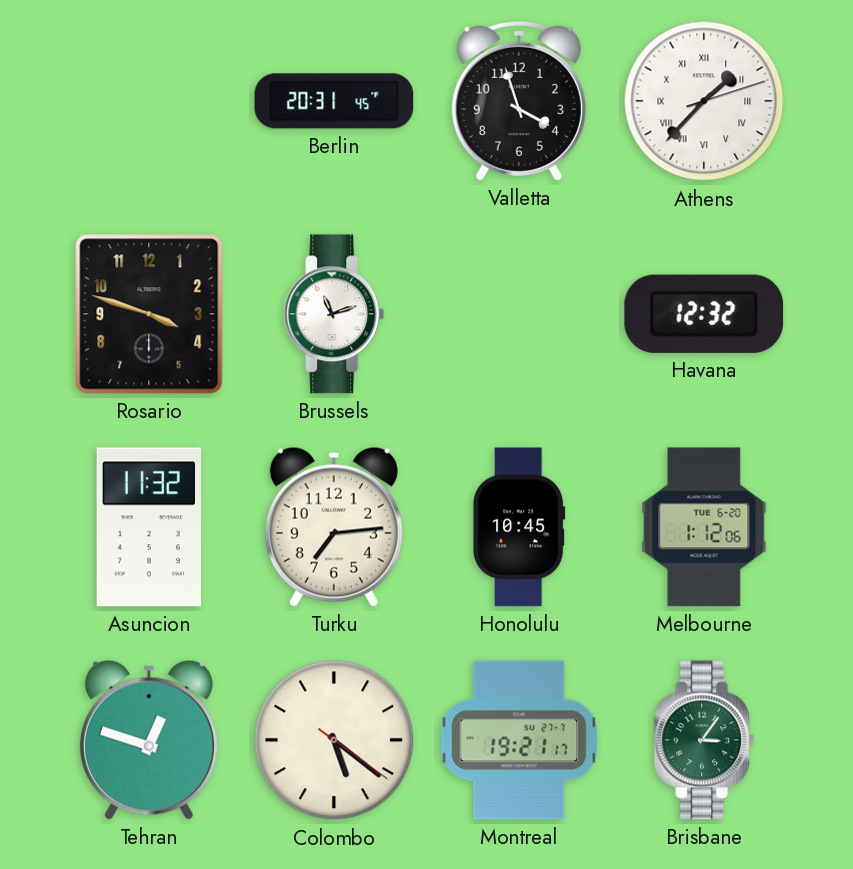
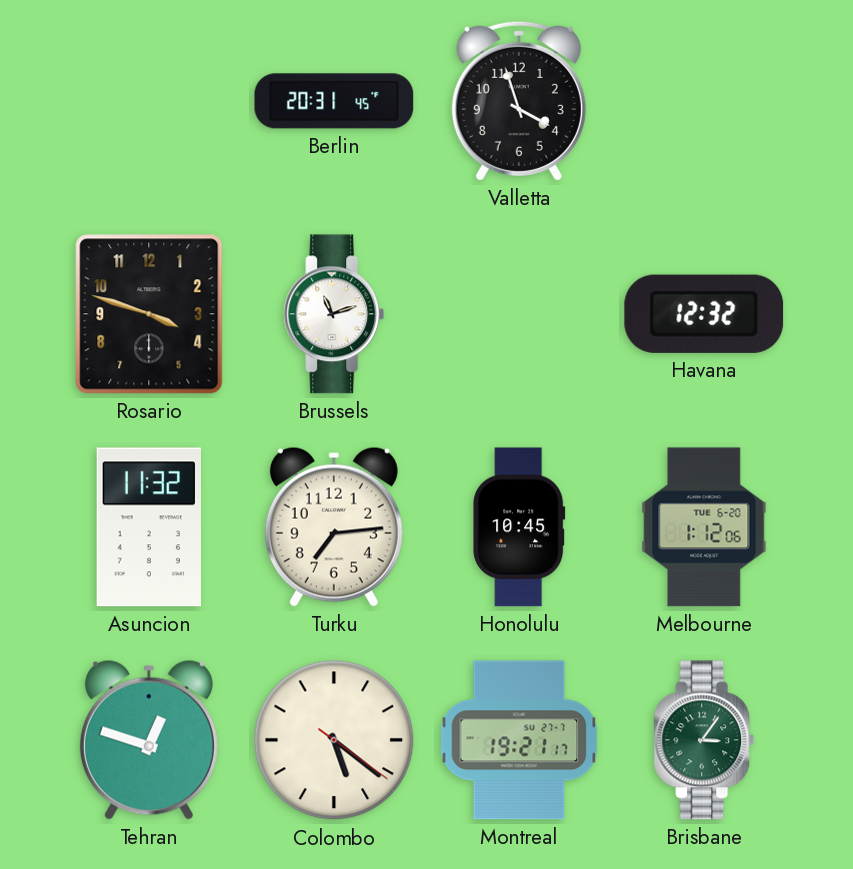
Athens: 1:37 -> none
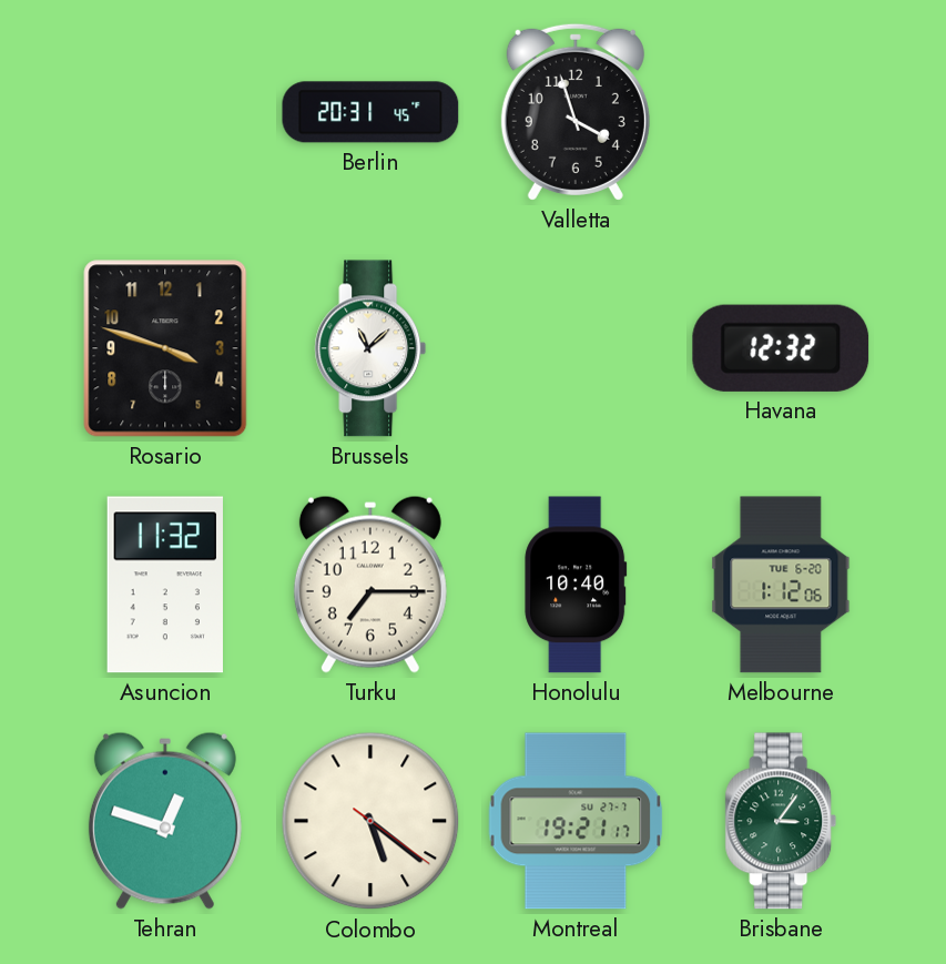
Brussels: 11:12 -> 11:08
Turku: 7:14 -> 7:15
Honolulu: 10:45 -> 10:40
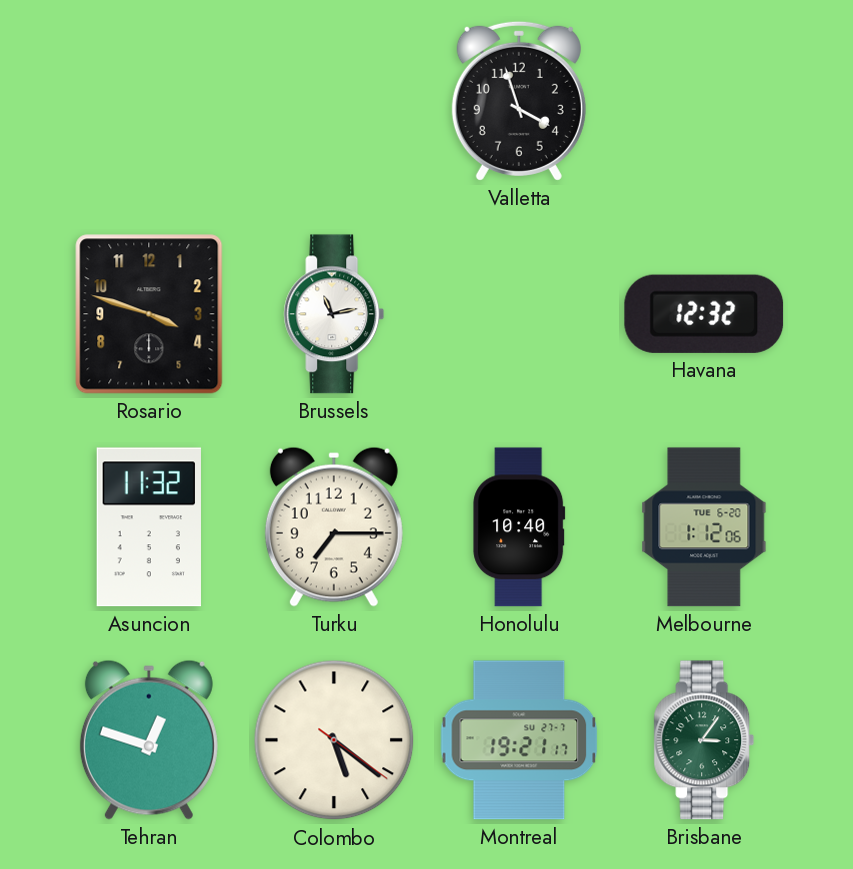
Berlin: 20:31 -> none
Brussels: 11:08 -> 11:13
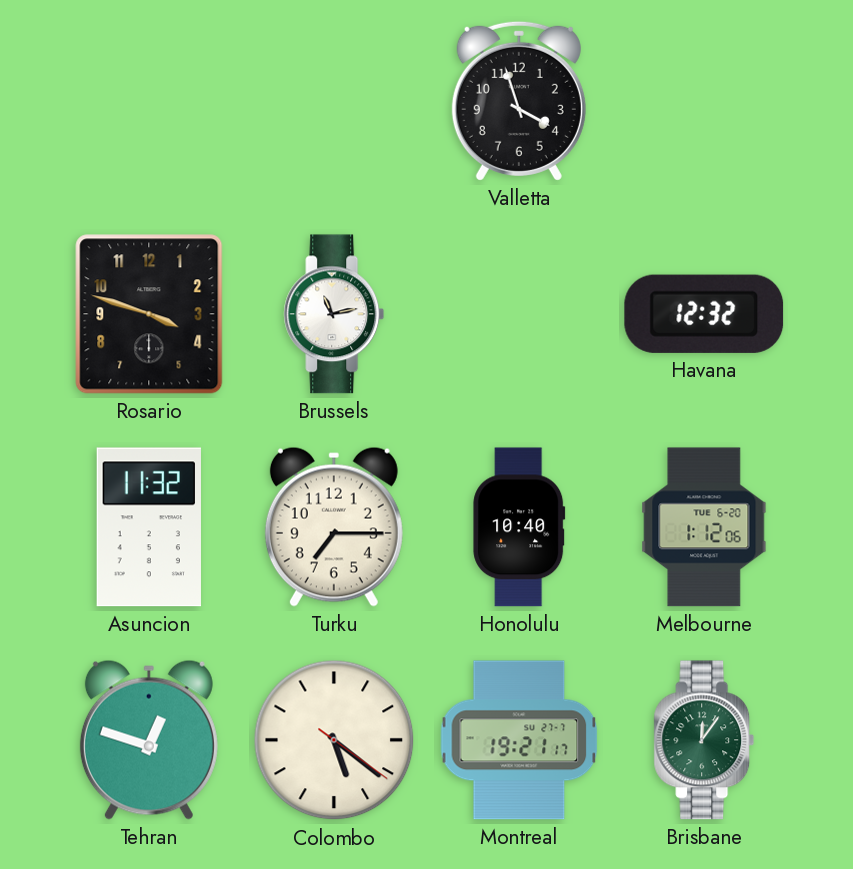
Brisbane: 3:06 -> 12:06
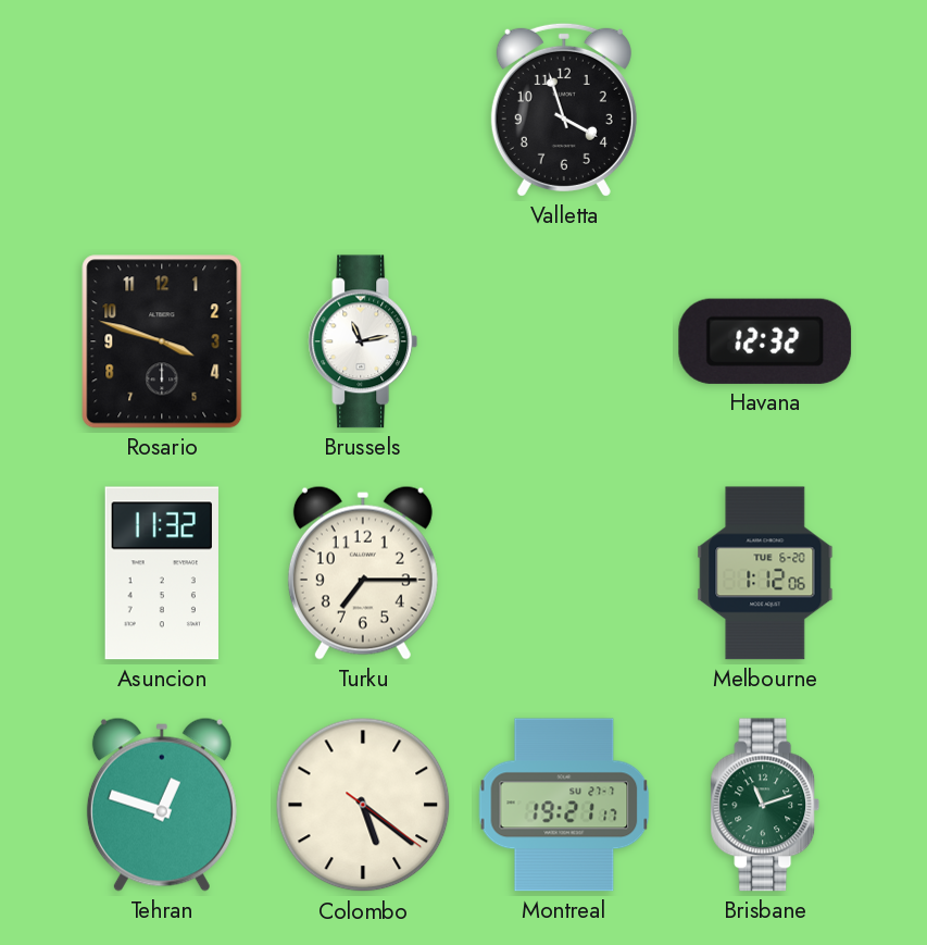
Honolulu: 10:40 -> none
Brisbane: 12:06 -> 11:12
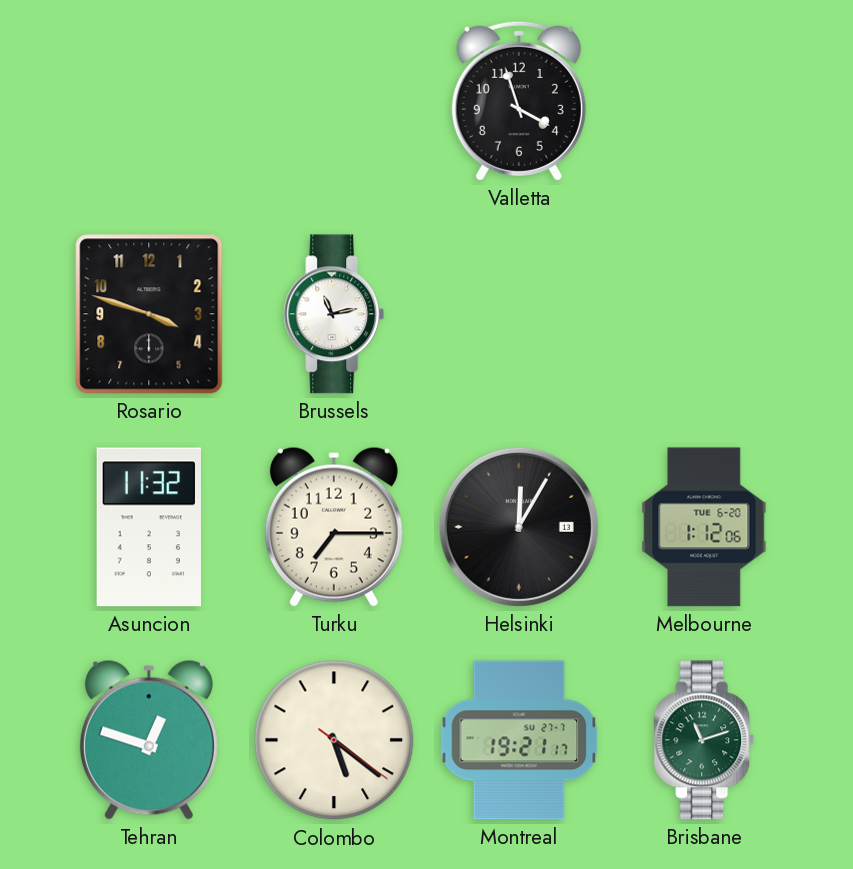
Havana: 12:32 -> none
Helsinki: none -> 12:05
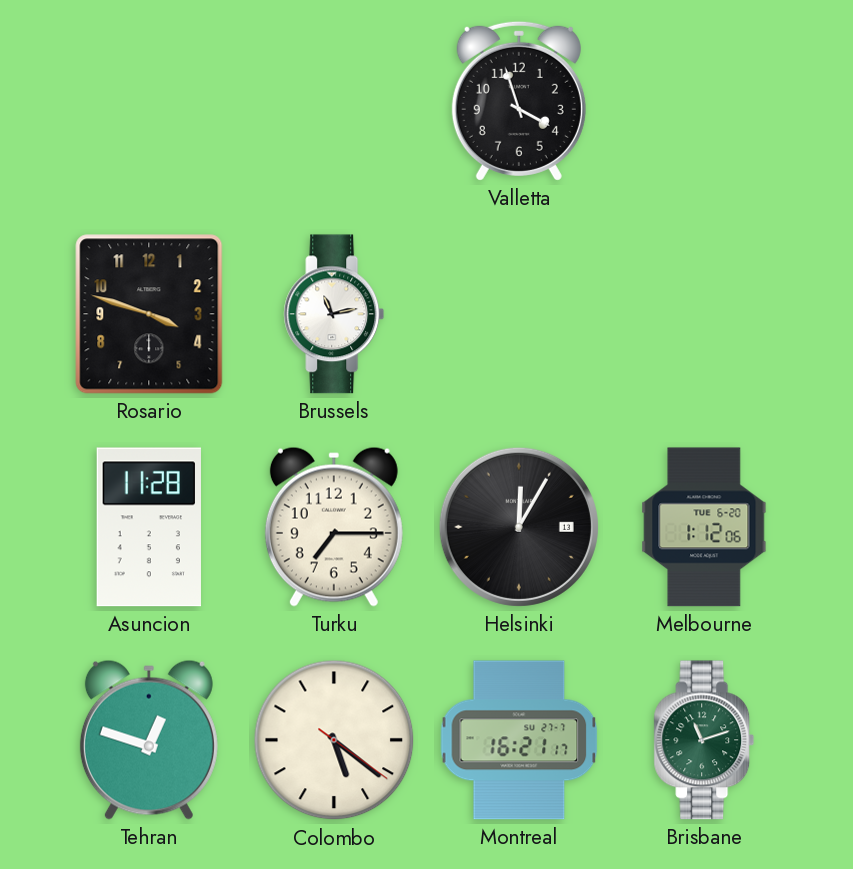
Asuncion: 11:32 -> 11:28
Montreal: 19:21 -> 16:21
